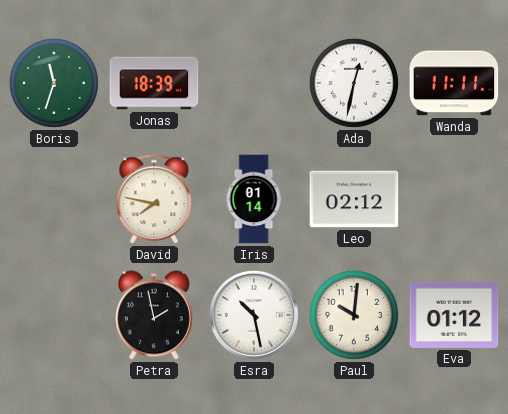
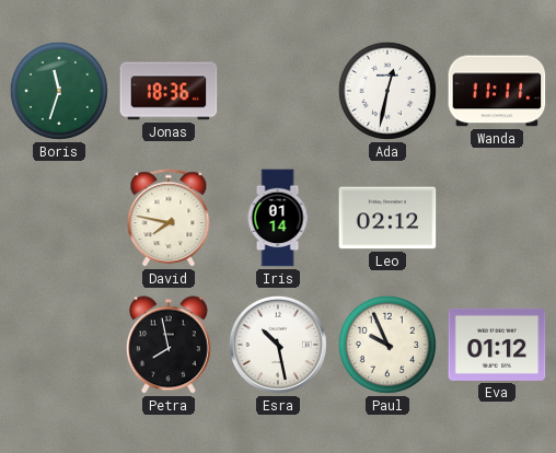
Jonas: 18:39 -> 18:36
Petra: 1:58 -> 7:58
Paul: 10:01 -> 9:56
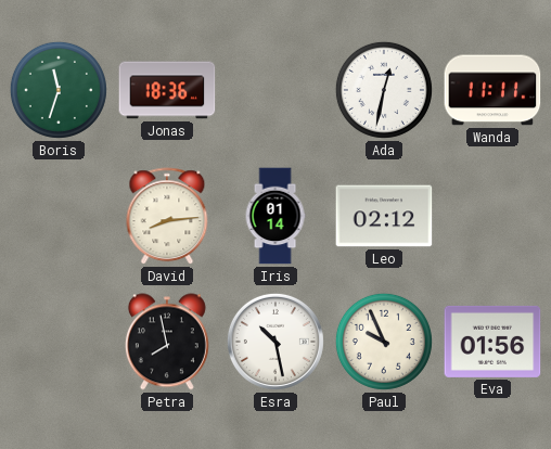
David: 7:47 -> 8:14
Eva: 01:12 -> 01:56
